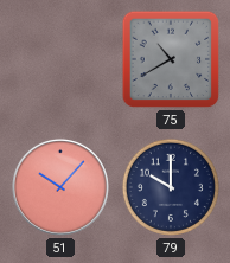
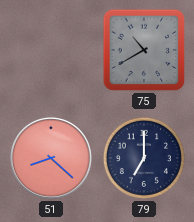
51: 10:07 -> 8:22
79: 10:00 -> 7:00
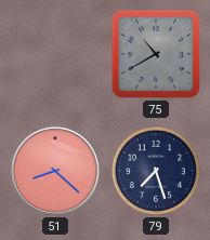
79: 7:00 -> 7:27
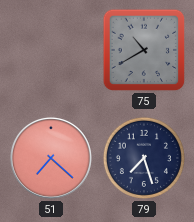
51: 8:22 -> 7:22
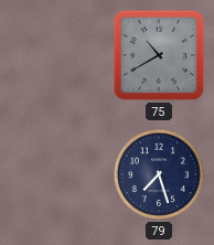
51: 7:22 -> none
